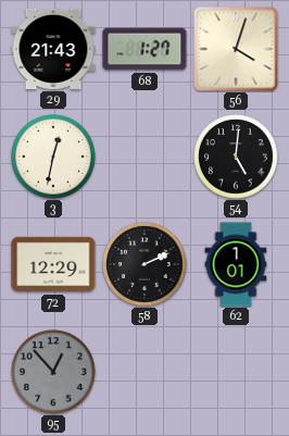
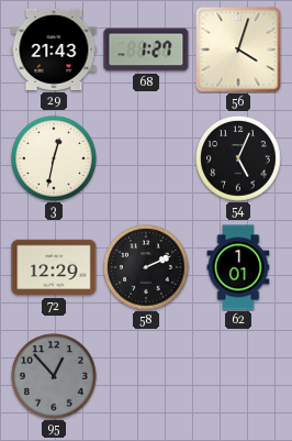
54: 5:01 -> 5:04
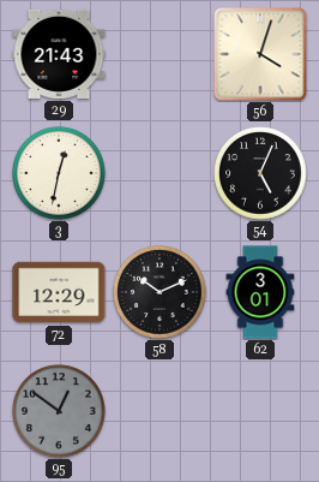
68: 1:27 -> none
58: 2:11 -> 10:11
62: 1:01 -> 3:01
95: 12:53 -> 12:51
